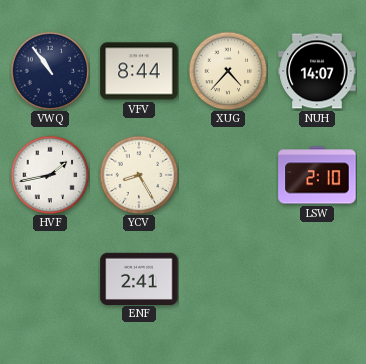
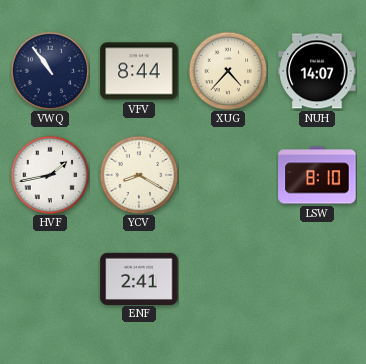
YCV: 8:25 -> 8:20
LSW: 2:10 -> 8:10
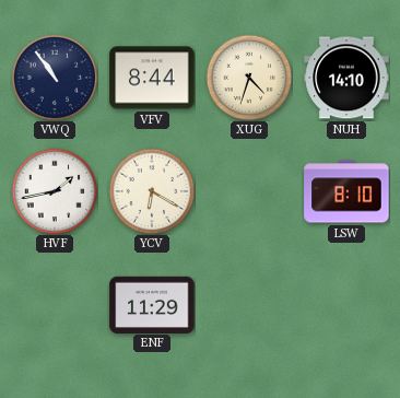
XUG: 4:37 -> 4:33
NUH: 14:07 -> 14:10
YCV: 8:20 -> 6:20
ENF: 2:41 -> 11:29
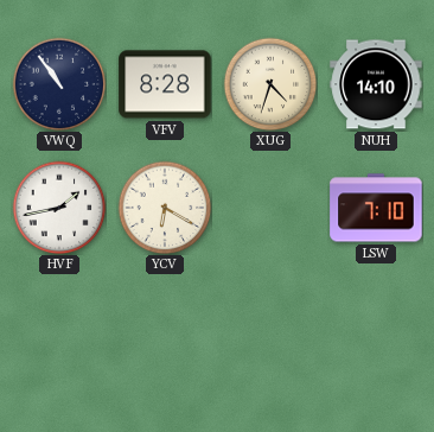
VFV: 8:44 -> 8:28
LSW: 8:10 -> 7:10
ENF: 11:29 -> none
